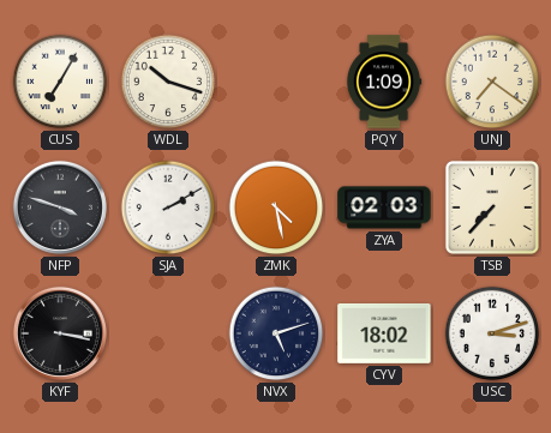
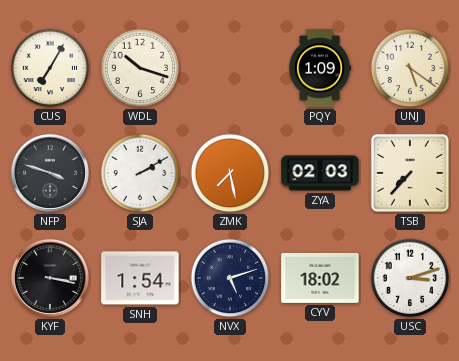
UNJ: 7:21 -> 5:21
ZMK: 4:28 -> 7:28
SNH: none -> 1:54
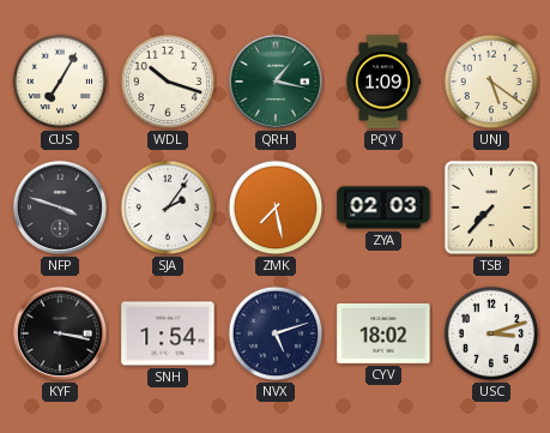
QRH: none -> 1:17
SJA: 2:10 -> 2:06
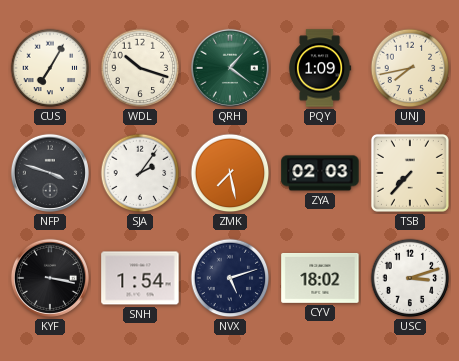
QRH: 1:17 -> 1:21
UNJ: 5:21 -> 7:43
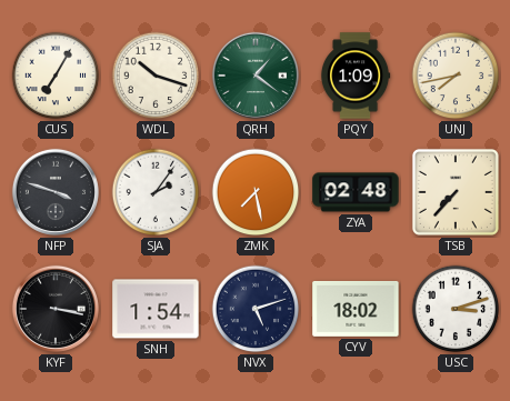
ZYA: 02:03 -> 02:48
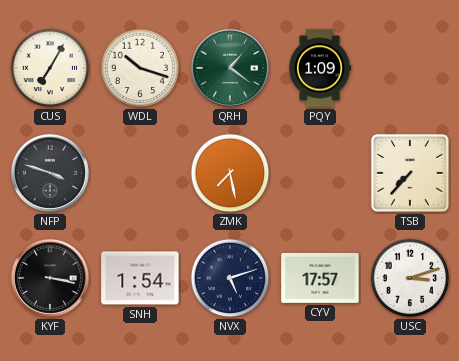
UNJ: 7:43 -> none
SJA: 2:06 -> none
ZYA: 02:48 -> none
CYV: 18:02 -> 17:57
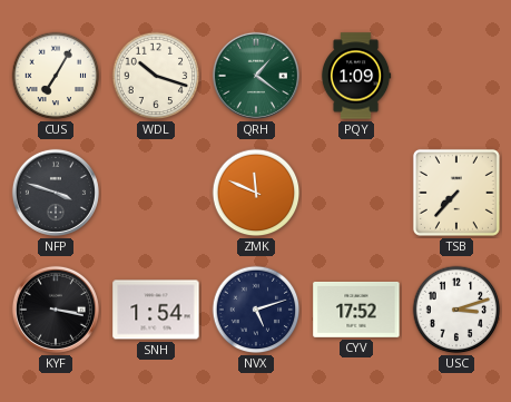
ZMK: 7:28 -> 11:49
CYV: 17:57 -> 17:52
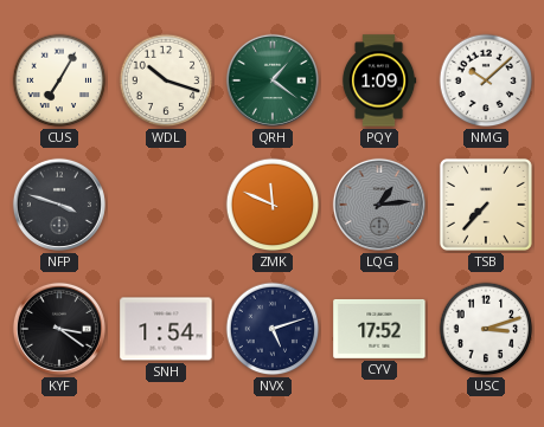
NMG: none -> 10:08
LQG: none -> 1:14
KYF: 3:17 -> 3:21
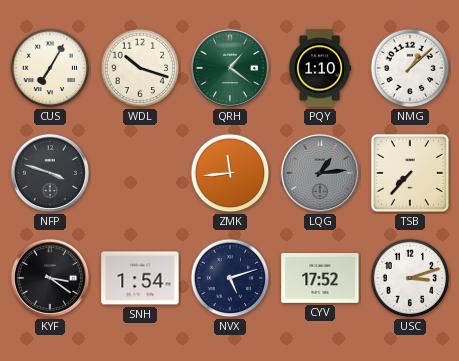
PQY: 1:09 -> 1:10
NMG: 10:08 -> 1:08
ZMK: 11:49 -> 11:44
